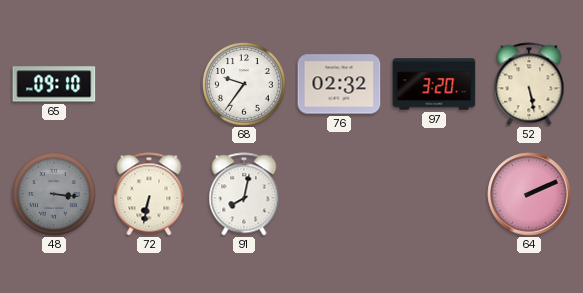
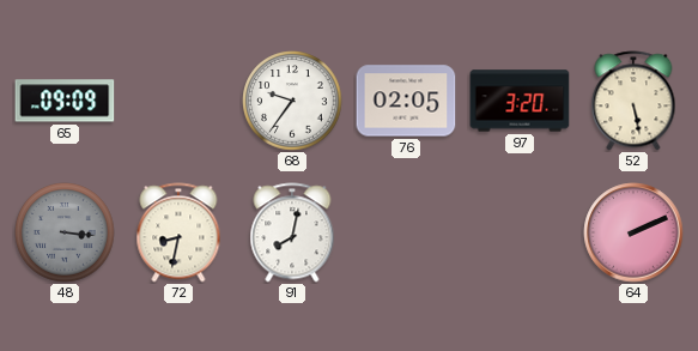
65: 09:10 -> 09:09
76: 02:32 -> 02:05
72: 6:32 -> 8:32
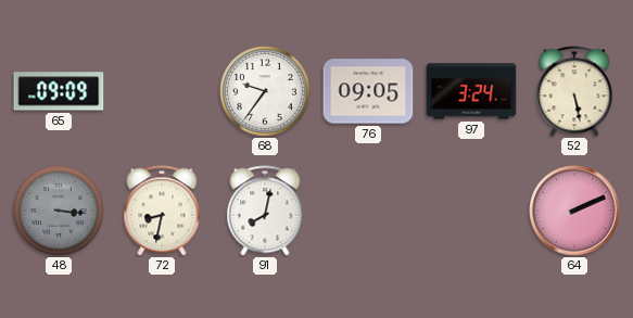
76: 02:05 -> 09:05
97: 3:20 -> 3:24
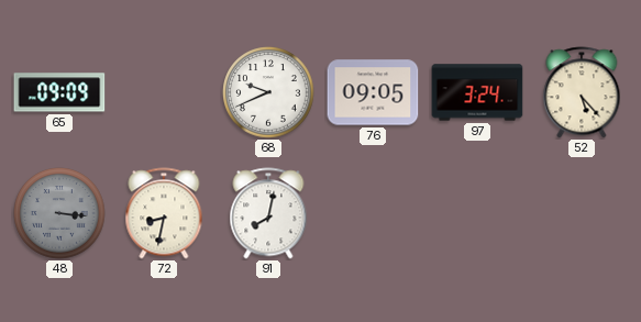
68: 9:36 -> 9:41
52: 5:28 -> 5:23
64: 2:11 -> none
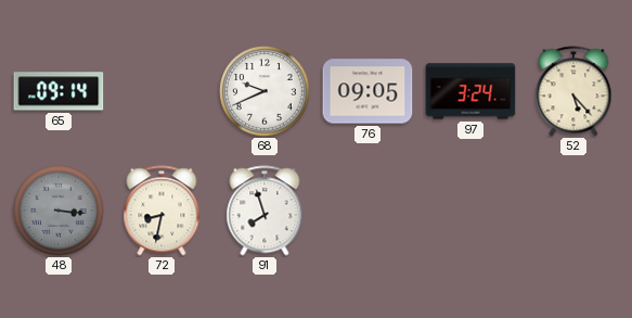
65: 09:09 -> 09:14
91: 8:02 -> 7:57
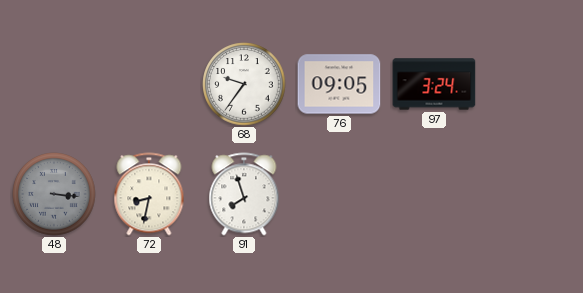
65: 09:14 -> none
68: 9:41 -> 9:36
52: 5:23 -> none
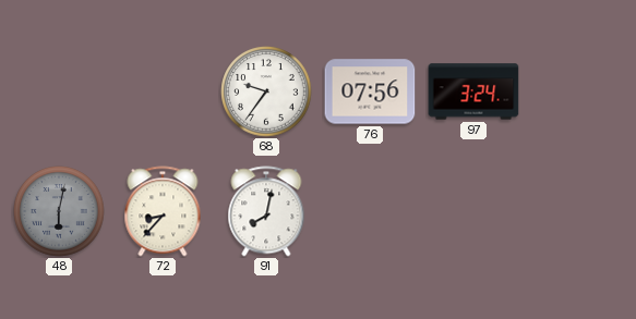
76: 09:05 -> 07:56
48: 3:16 -> 6:02
72: 8:32 -> 8:37
91: 7:57 -> 8:02
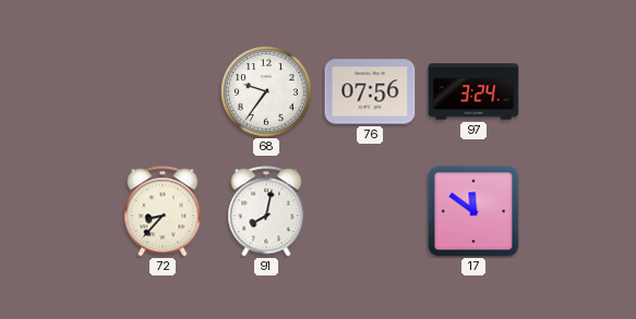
48: 6:02 -> none
17: none -> 11:51
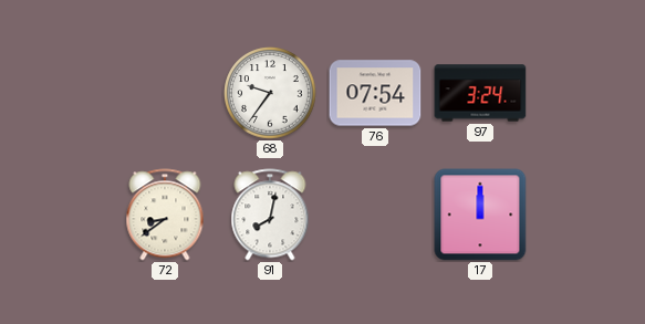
76: 07:56 -> 07:54
72: 8:37 -> 8:39
17: 11:51 -> 12:00
